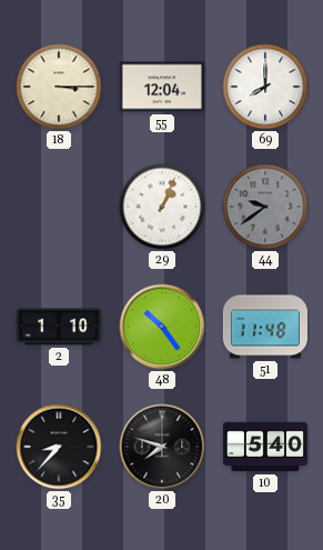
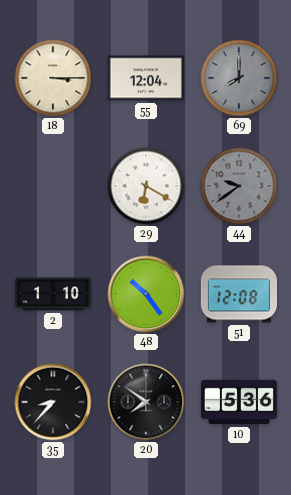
69 dial: white -> grey
29: 1:04 -> 6:20
51: 11:48 -> 12:08
20: 7:48 -> 7:51
10: 5:40 -> 5:36
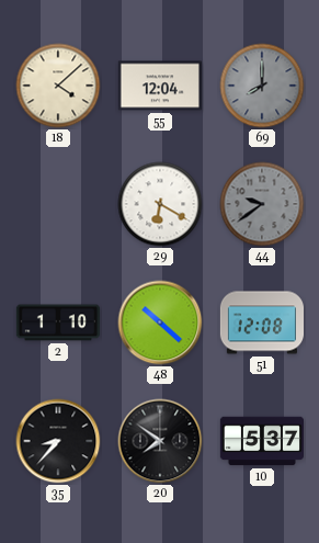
18: 3:15 -> 4:08
48: 10:24 -> 10:22
10: 5:36 -> 5:37
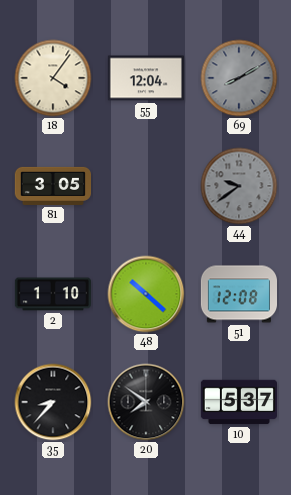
18: 4:08 -> 4:06
69: 8:00 -> 8:10
81: none -> 3:05
29: 6:20 -> none
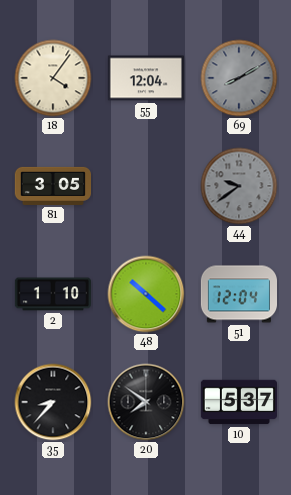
51: 12:08 -> 12:04
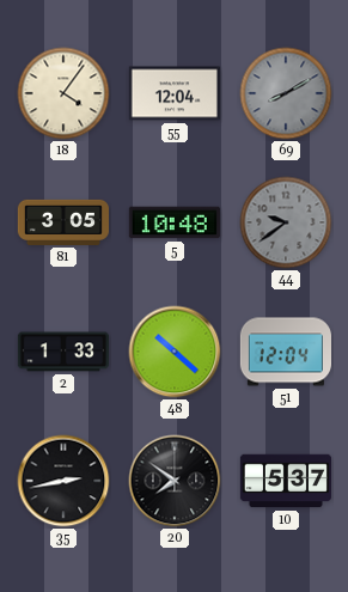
5: none -> 10:48
2: 1:10 -> 1:33
35: 8:37 -> 2:43
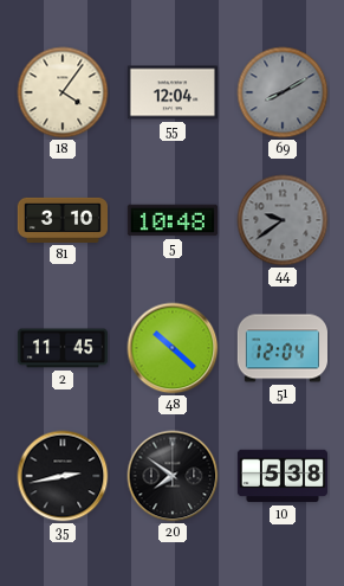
81: 3:05 -> 3:10
2: 1:33 -> 11:45
10: 5:37 -> 5:38
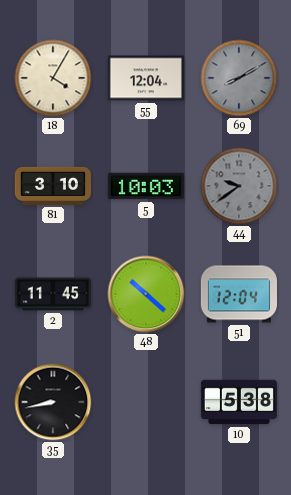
18: 4:06 -> 4:05
5: 10:48 -> 10:03
35: 2:43 -> 8:43
20: 7:51 -> none
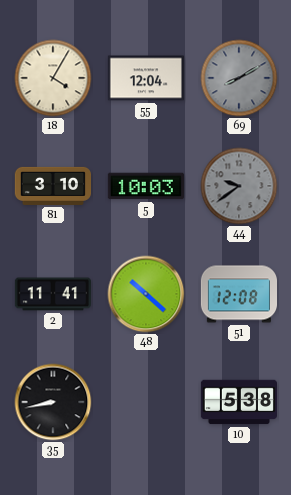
2: 11:45 -> 11:41
51: 12:04 -> 12:08
